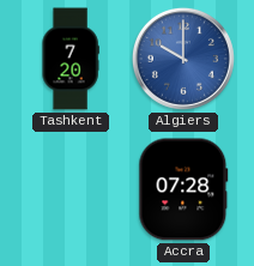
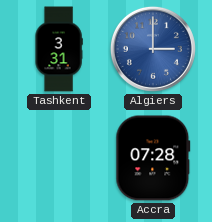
Tashkent: 7:20 -> 3:31
Algiers: 10:00 -> 3:00
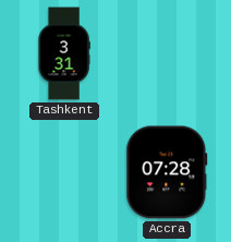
Algiers: 3:00 -> none
